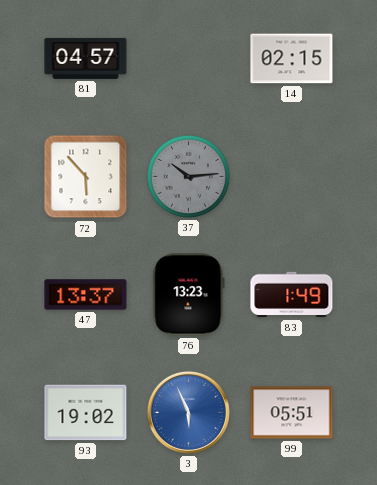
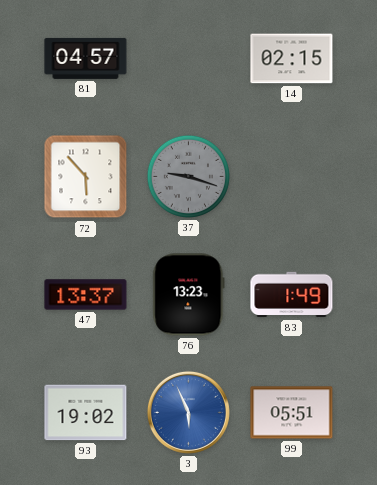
37: 10:14 -> 9:18
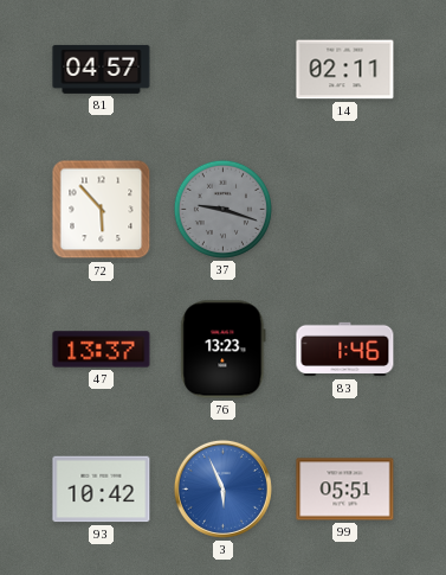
14: 02:15 -> 02:11
83: 1:49 -> 1:46
93: 19:02 -> 10:42
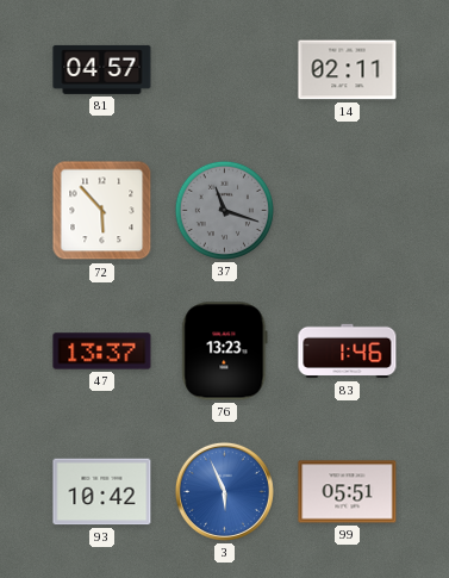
37: 9:18 -> 11:18
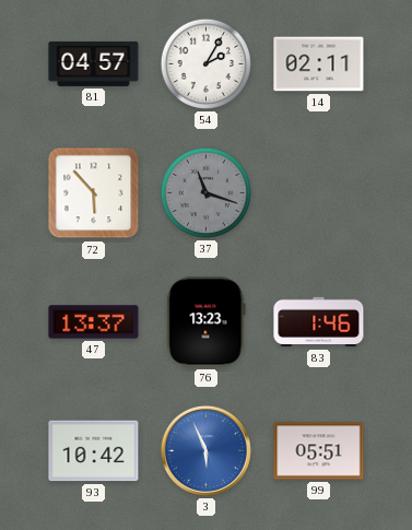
54: none -> 2:05
